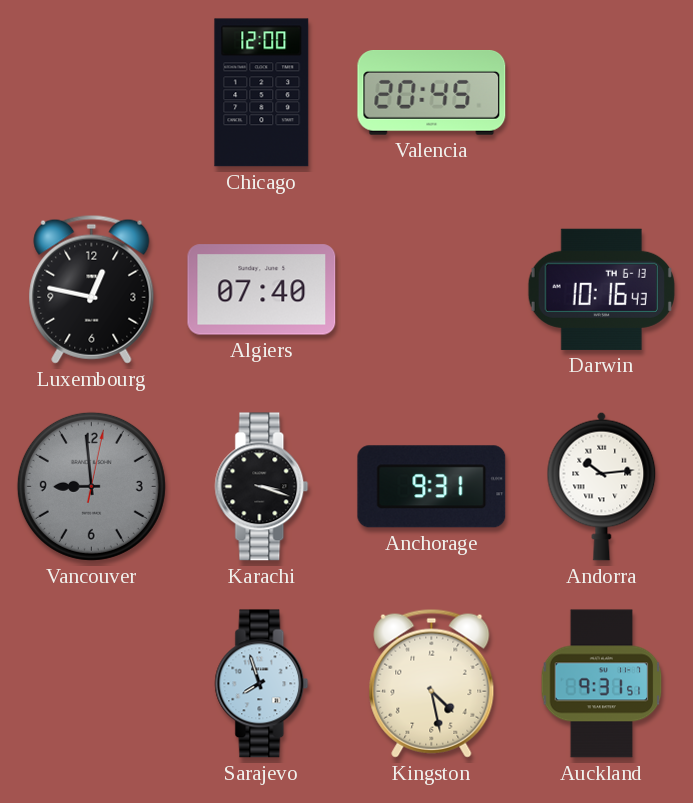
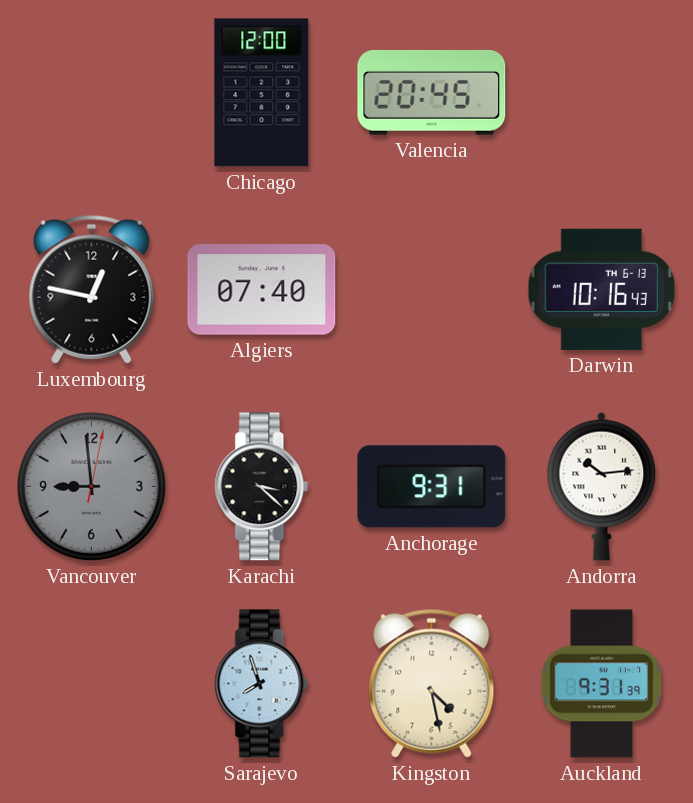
Karachi: 3:18 -> 3:22
Auckland: 9:31:51 -> 9:31:39
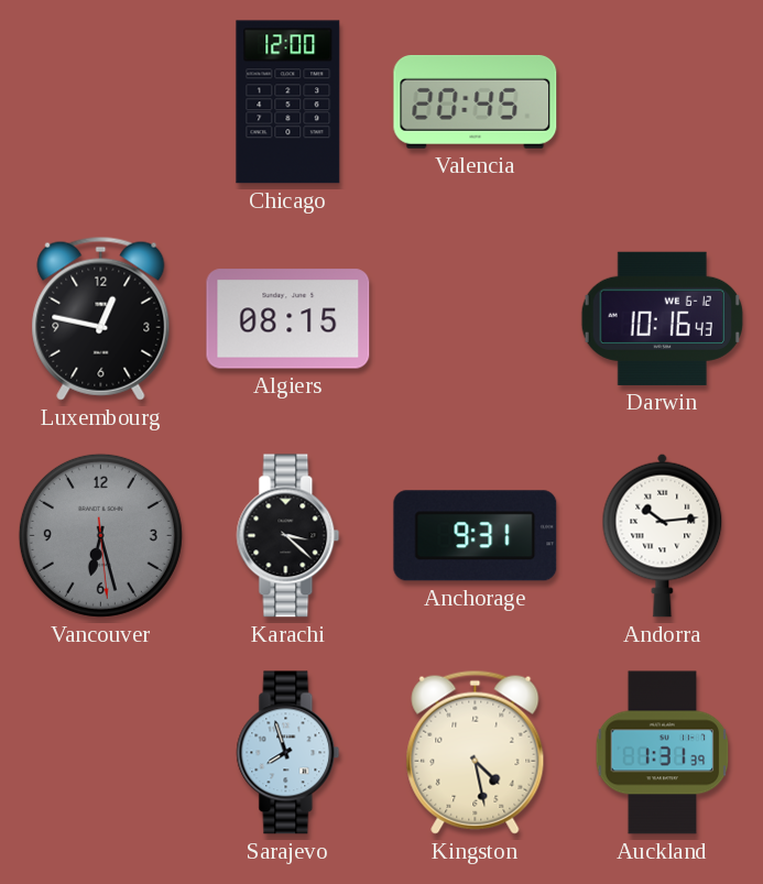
Algiers: 07:40 -> 08:15
Darwin date: TH 6-13 -> WE 6-12
Vancouver: 8:59 -> 6:27
Auckland: 9:31 -> 1:31
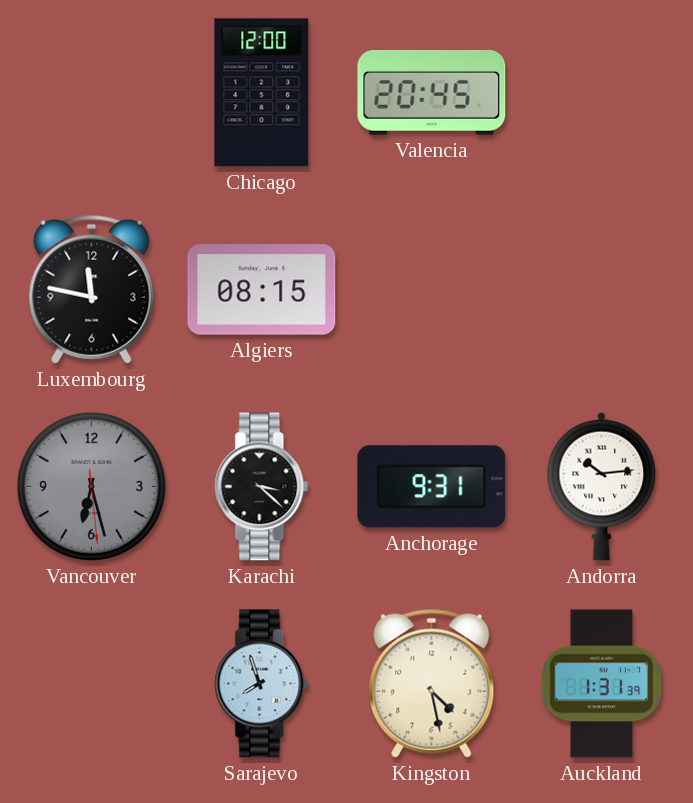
Luxembourg: 12:47 -> 11:47
Darwin: 10:16 -> none
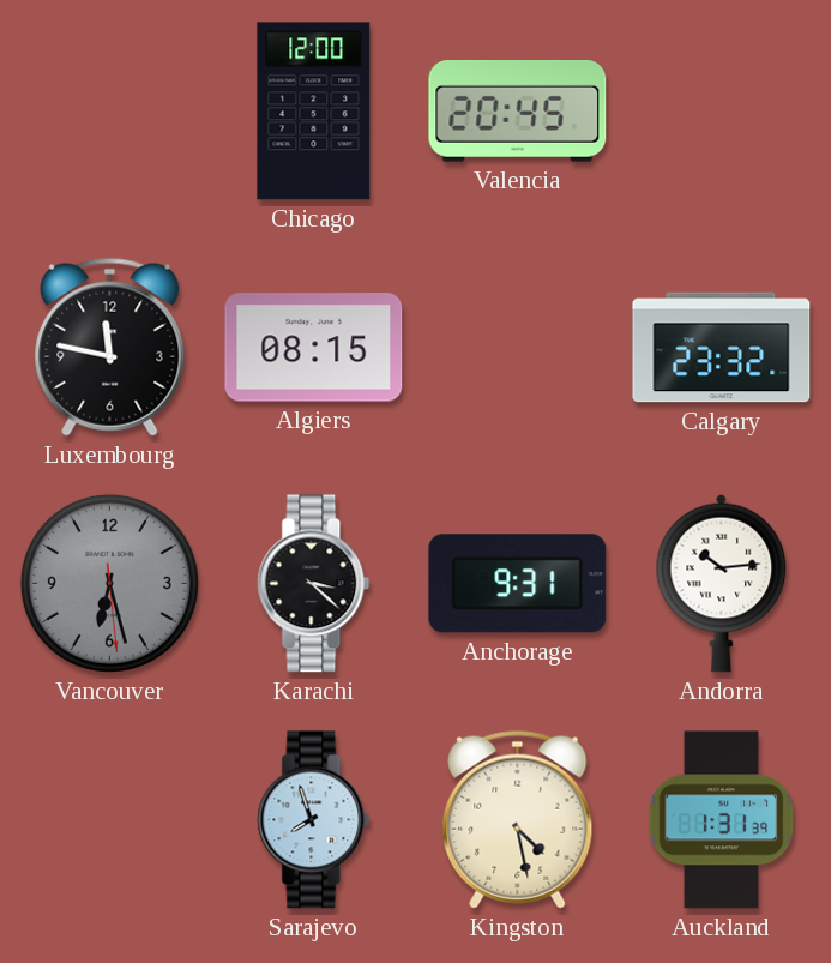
Calgary: none -> 23:32
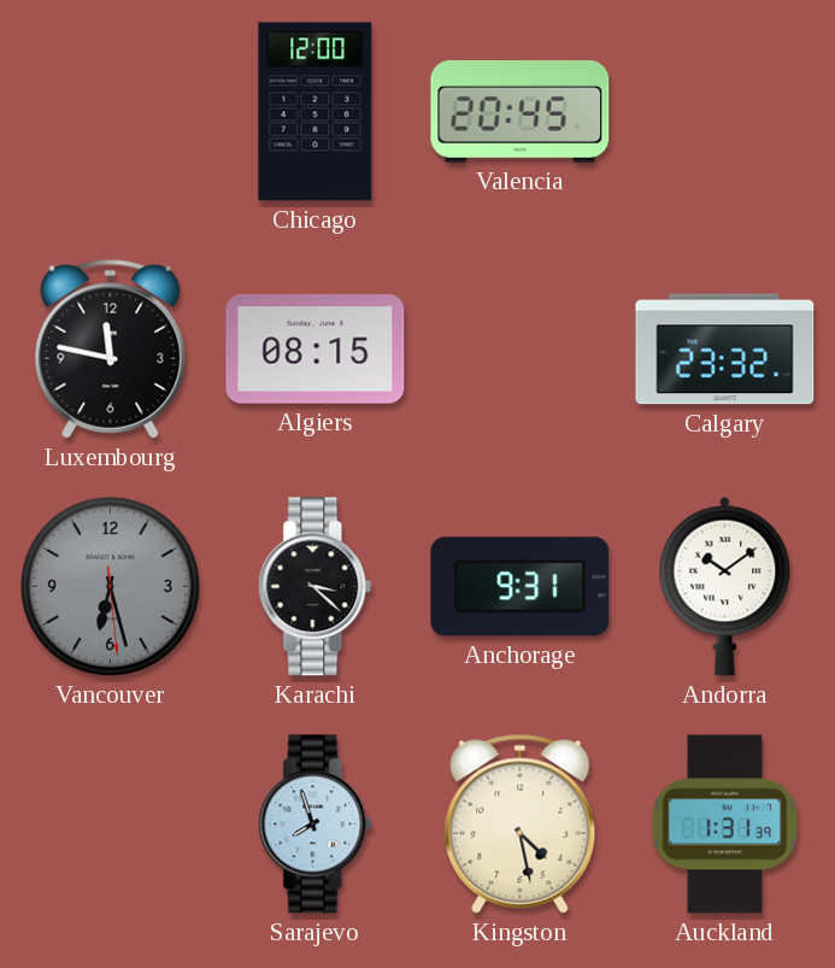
Andorra: 10:14 -> 10:09
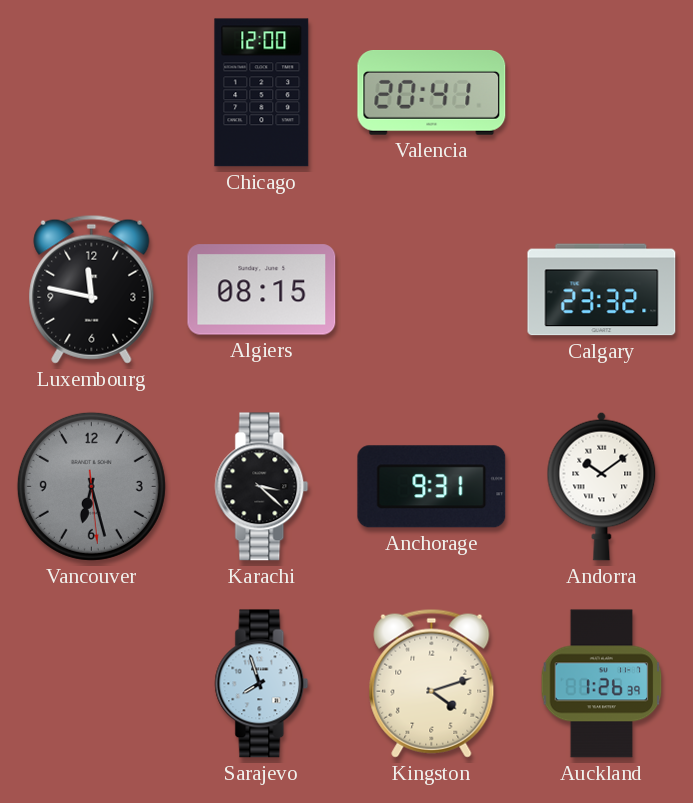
Valencia: 20:45 -> 20:41
Kingston: 4:28 -> 4:12
Auckland: 1:31 -> 1:26
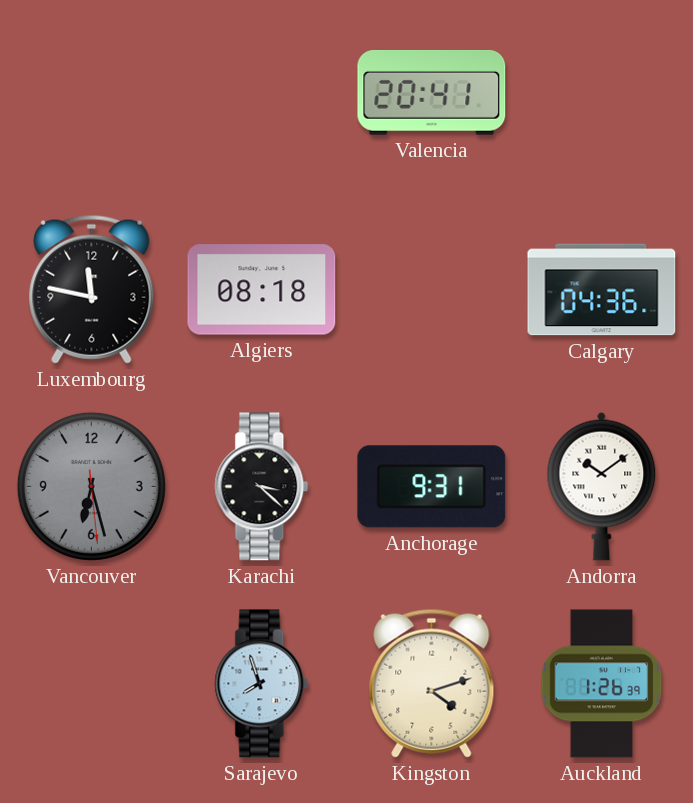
Chicago: 12:00 -> none
Algiers: 08:15 -> 08:18
Calgary: 23:32 -> 04:36
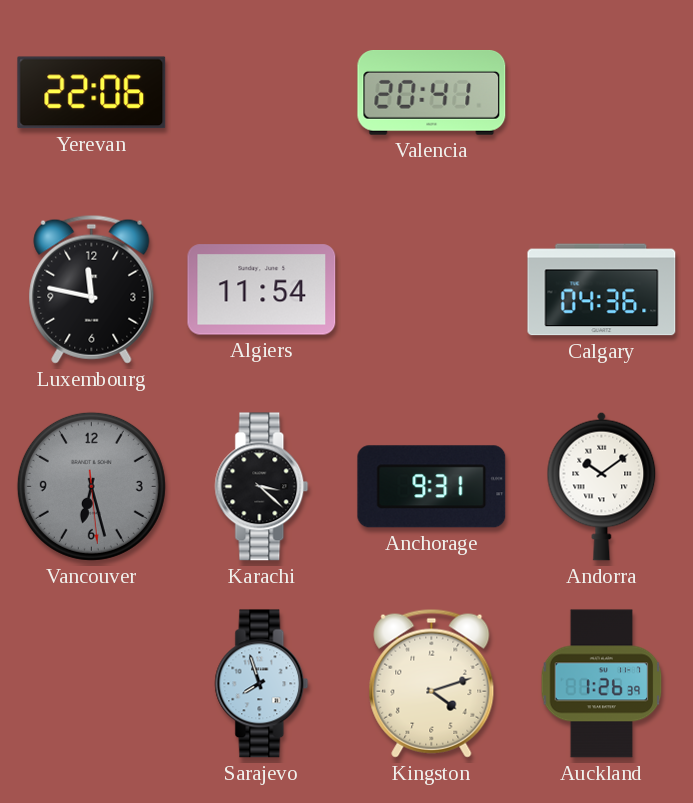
Yerevan: none -> 22:06
Algiers: 08:18 -> 11:54
